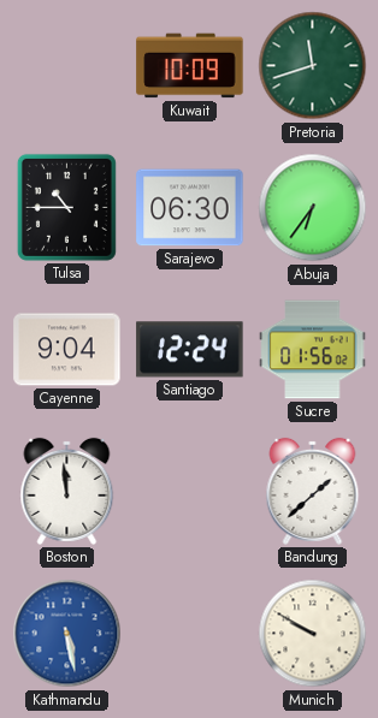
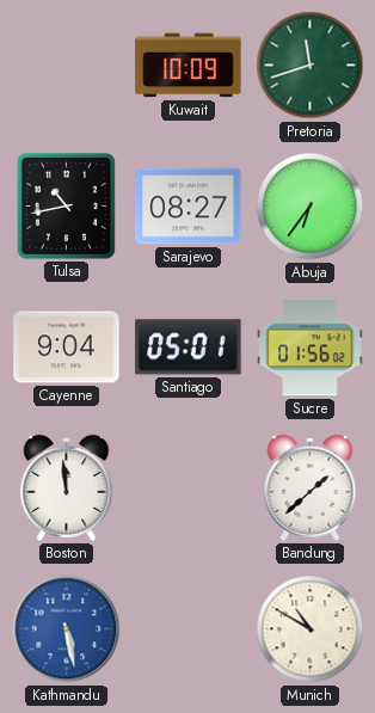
Tulsa: 10:45 -> 10:43
Sarajevo: 06:30 -> 08:27
Santiago: 12:24 -> 05:01
Munich: 9:50 -> 10:50
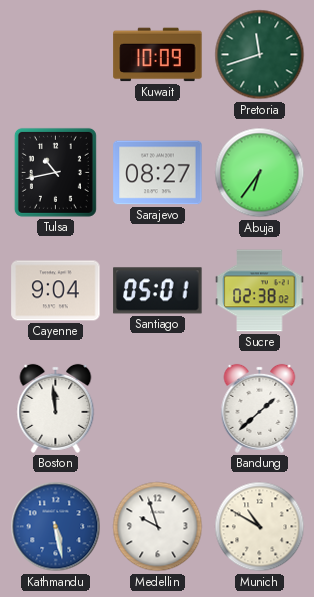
Sucre: 01:56 -> 02:38
Medellin: none -> 9:57
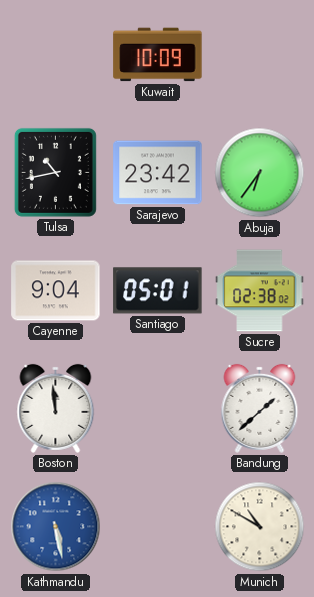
Pretoria: 11:42 -> none
Sarajevo: 08:27 -> 23:42
Medellin: 9:57 -> none
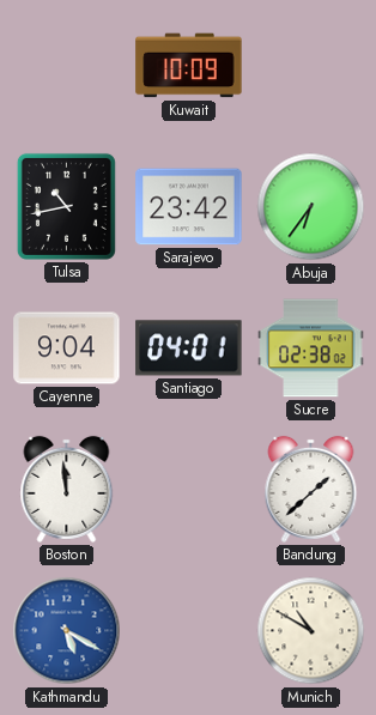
Santiago: 05:01 -> 04:01
Kathmandu: 5:28 -> 5:20
